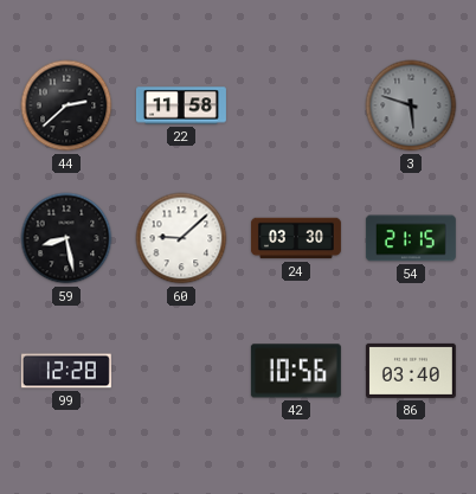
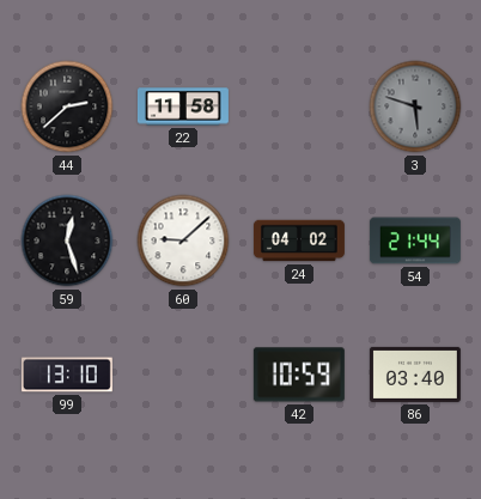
59: 8:28 -> 12:27
24: 03:30 -> 04:02
54: 21:15 -> 21:44
99: 12:28 -> 13:10
42: 10:56 -> 10:59
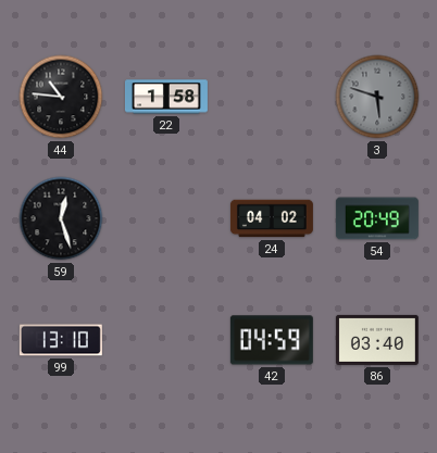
44: 2:38 -> 10:46
22: 11:58 -> 1:58
60: 9:08 -> none
54: 21:44 -> 20:49
42: 10:59 -> 04:59
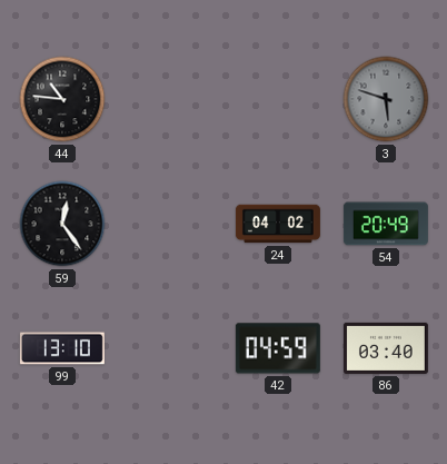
22: 1:58 -> none
59: 12:27 -> 12:24
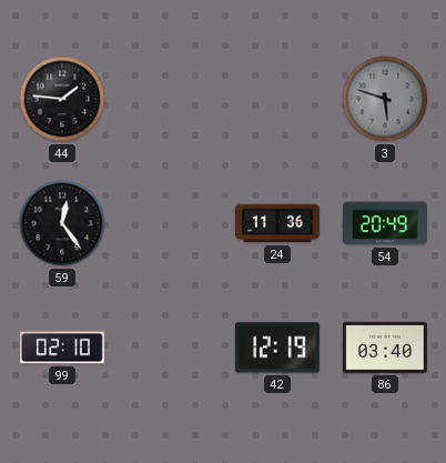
44: 10:46 -> 1:46
24: 04:02 -> 11:36
99: 13:10 -> 02:10
42: 04:59 -> 12:19
